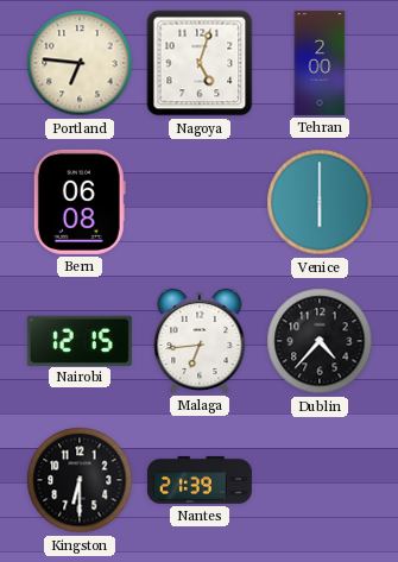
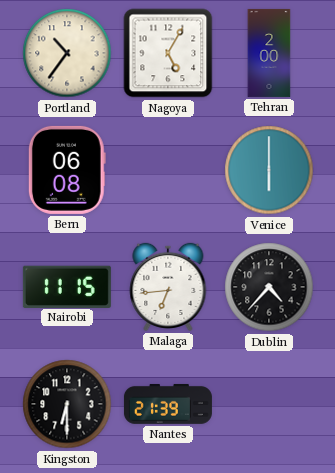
Portland: 6:46 -> 10:36
Nagoya: 5:03 -> 5:05
Nairobi: 12:15 -> 11:15
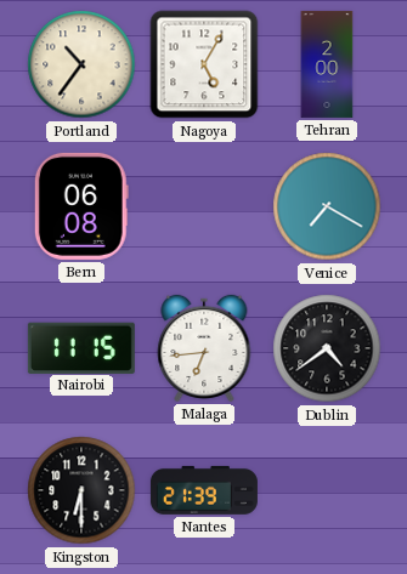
Venice: 6:00 -> 7:20
Dublin: 4:37 -> 4:39
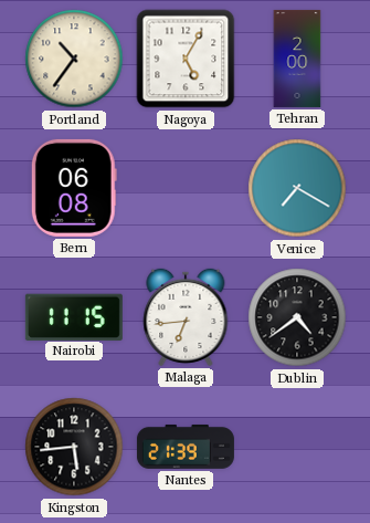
Kingston: 6:30 -> 5:44
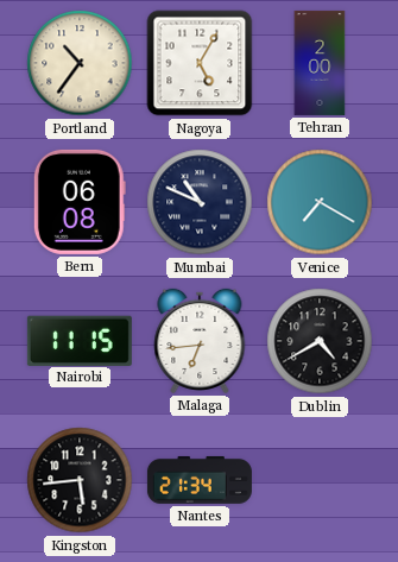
Mumbai: none -> 10:49
Dublin: 4:39 -> 4:40
Nantes: 21:39 -> 21:34
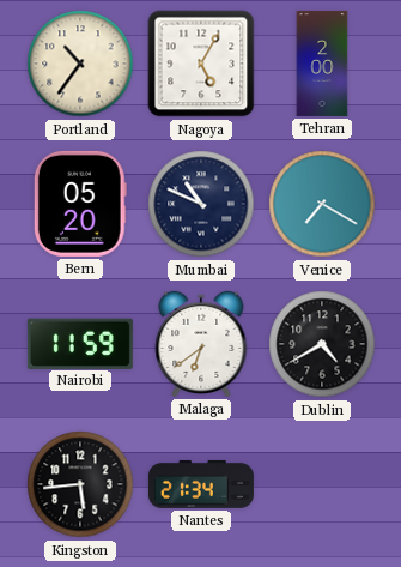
Bern: 06:08 -> 05:20
Nairobi: 11:15 -> 11:59
Malaga: 6:44 -> 6:39
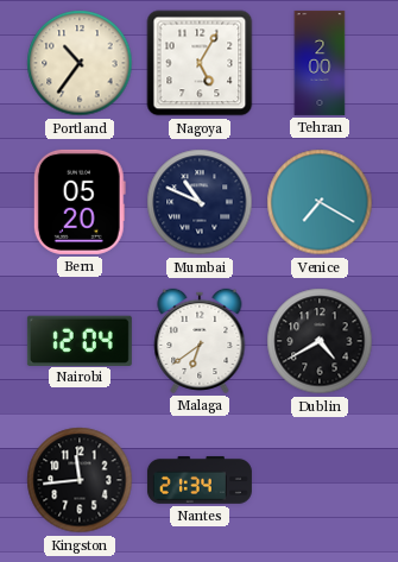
Nairobi: 11:59 -> 12:04
Kingston: 5:44 -> 11:44
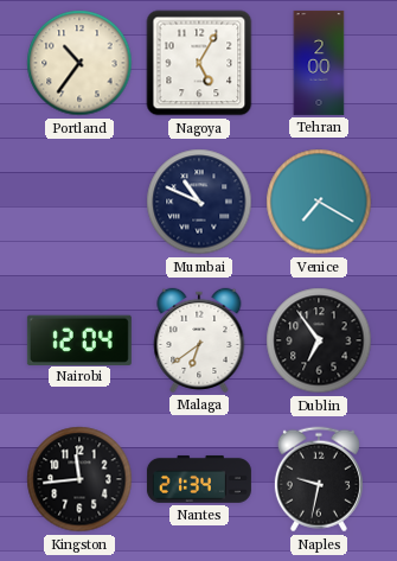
Bern: 05:20 -> none
Dublin: 4:40 -> 6:54
Naples: none -> 9:32
